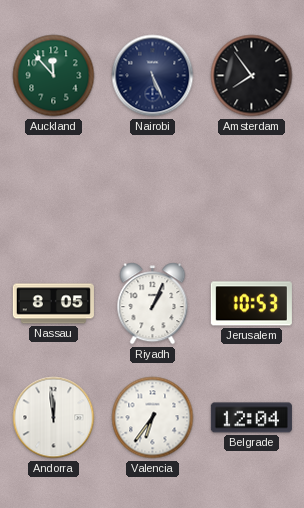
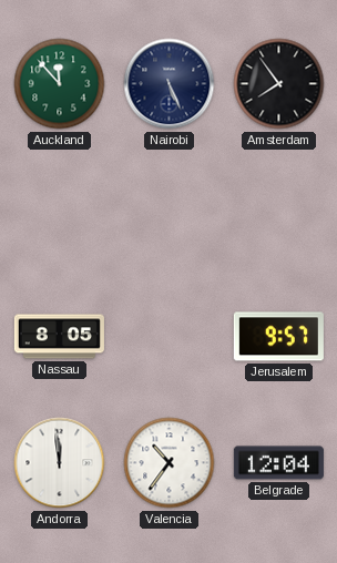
Riyadh: 1:04 -> none
Jerusalem: 10:53 -> 9:57
Valencia: 6:36 -> 10:36
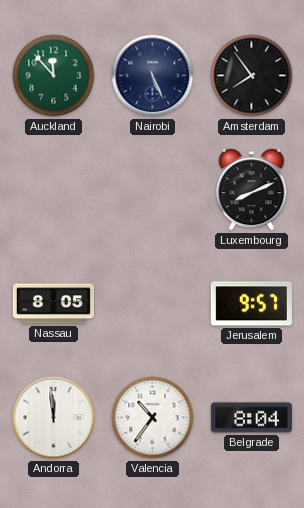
Luxembourg: none -> 8:11
Belgrade: 12:04 -> 8:04
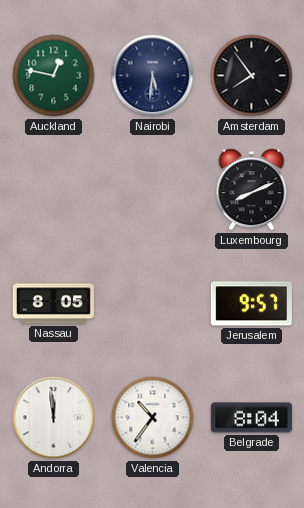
Auckland: 11:53 -> 12:47
Nairobi: 5:26 -> 5:31
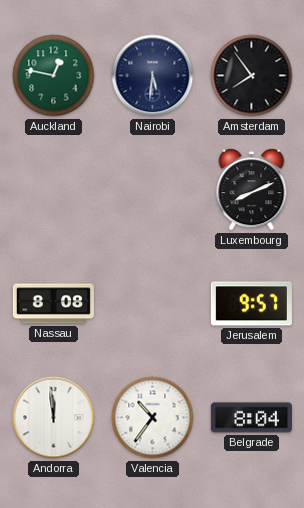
Nassau: 8:05 -> 8:08
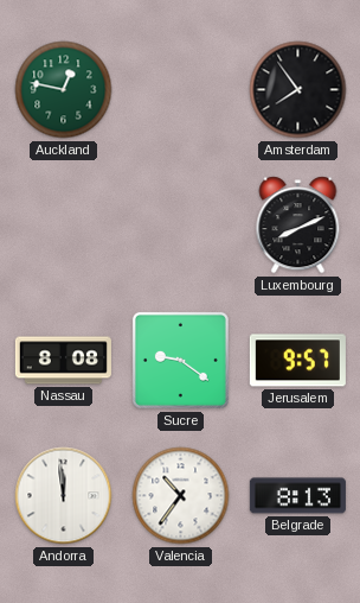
Nairobi: 5:31 -> none
Sucre: none -> 9:21
Belgrade: 8:04 -> 8:13
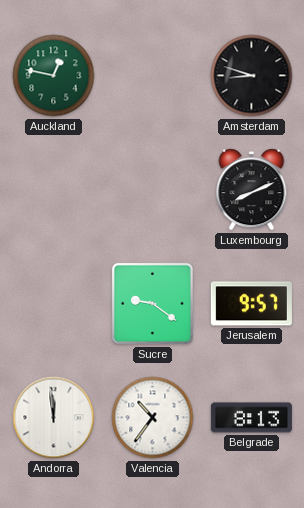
Amsterdam: 7:54 -> 8:48
Nassau: 8:08 -> none
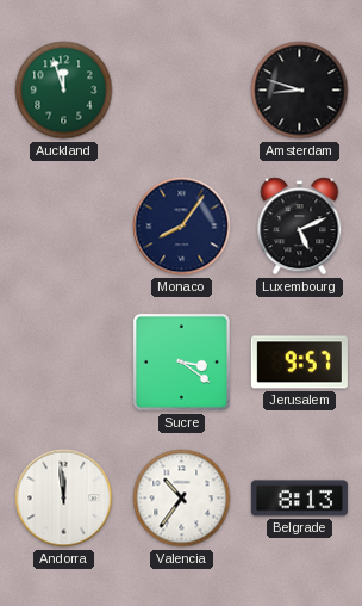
Auckland: 12:47 -> 11:57
Monaco: none -> 8:06
Luxembourg: 8:11 -> 5:11
Sucre: 9:21 -> 3:21
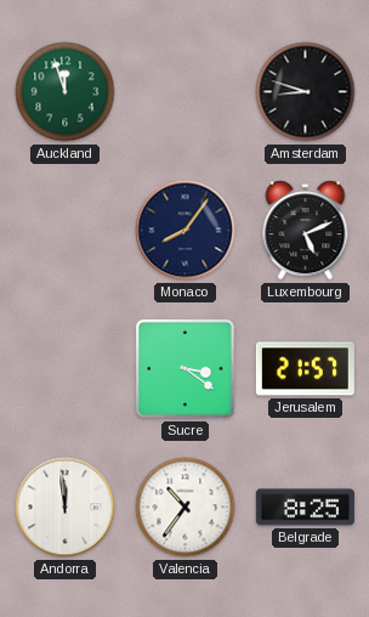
Jerusalem: 9:57 -> 21:57
Belgrade: 8:13 -> 8:25
